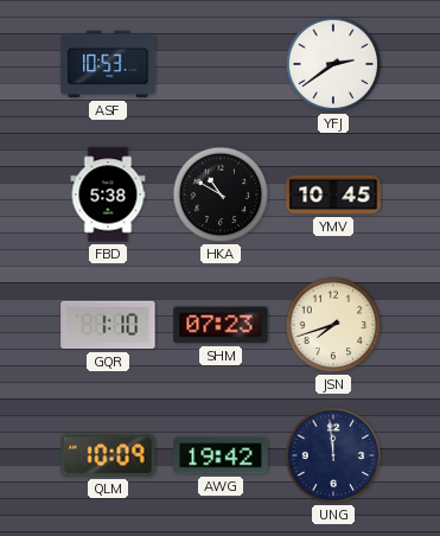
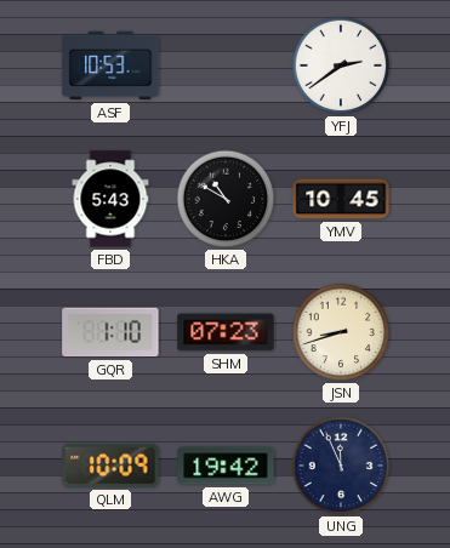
FBD: 5:38 -> 5:43
JSN: 7:42 -> 8:42
UNG: 11:59 -> 11:56
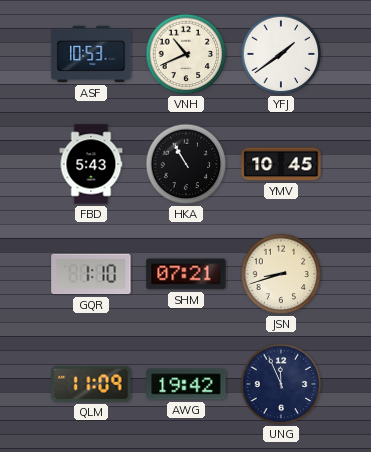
VNH: none -> 10:41
YFJ: 2:39 -> 1:39
HKA: 10:50 -> 10:55
SHM: 07:23 -> 07:21
QLM: 10:09 -> 11:09
